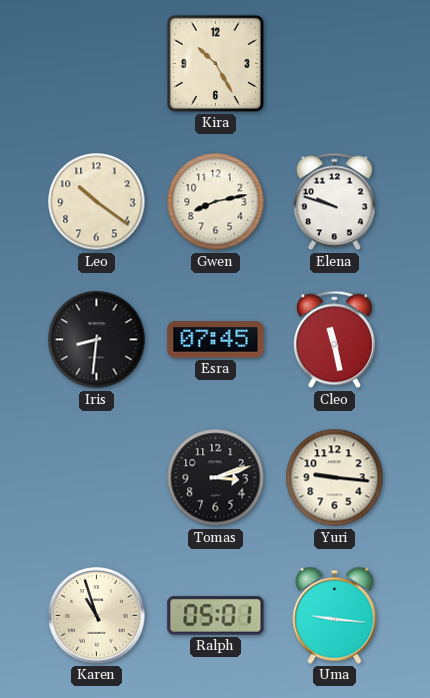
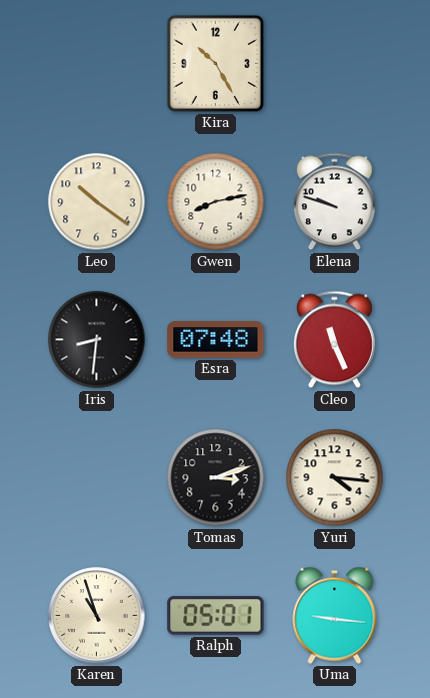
Esra: 07:45 -> 07:48
Cleo: 11:28 -> 11:26
Yuri: 9:16 -> 4:16
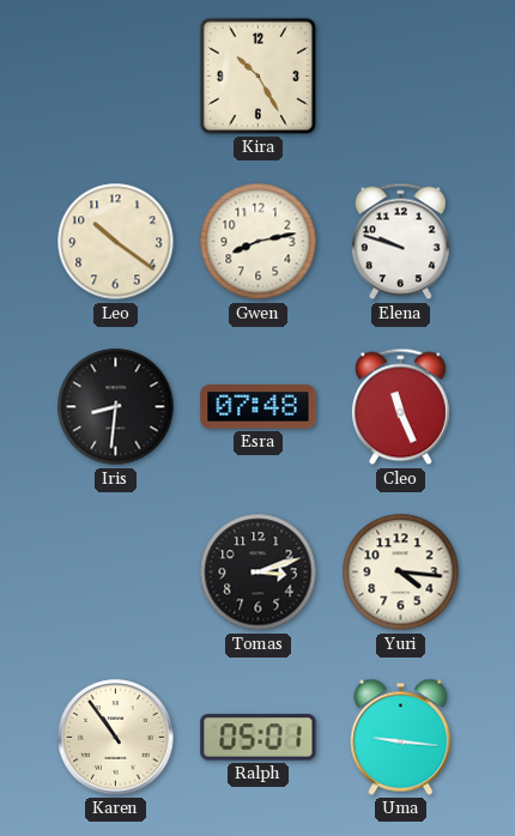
Karen: 10:57 -> 10:54
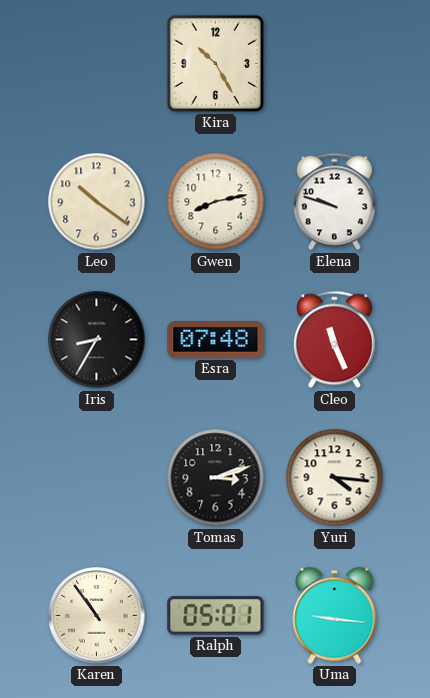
Iris: 8:31 -> 8:35
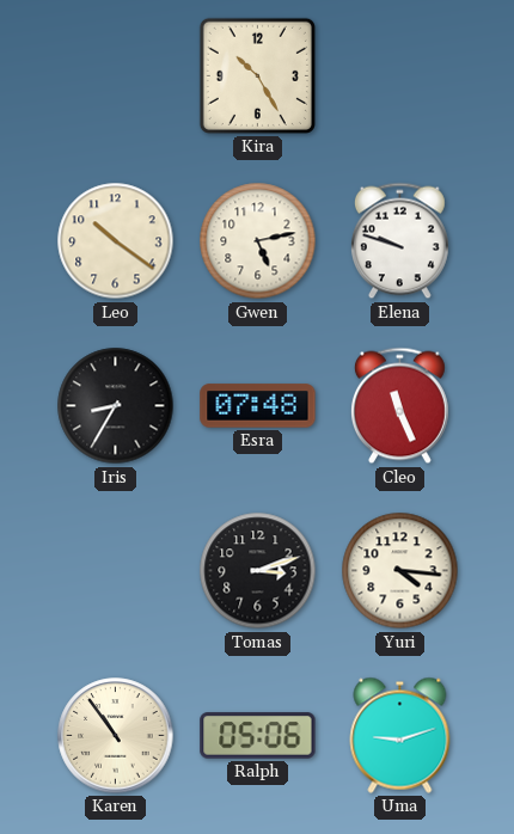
Gwen: 8:13 -> 5:13
Ralph: 05:01 -> 05:06
Uma: 9:16 -> 9:12
